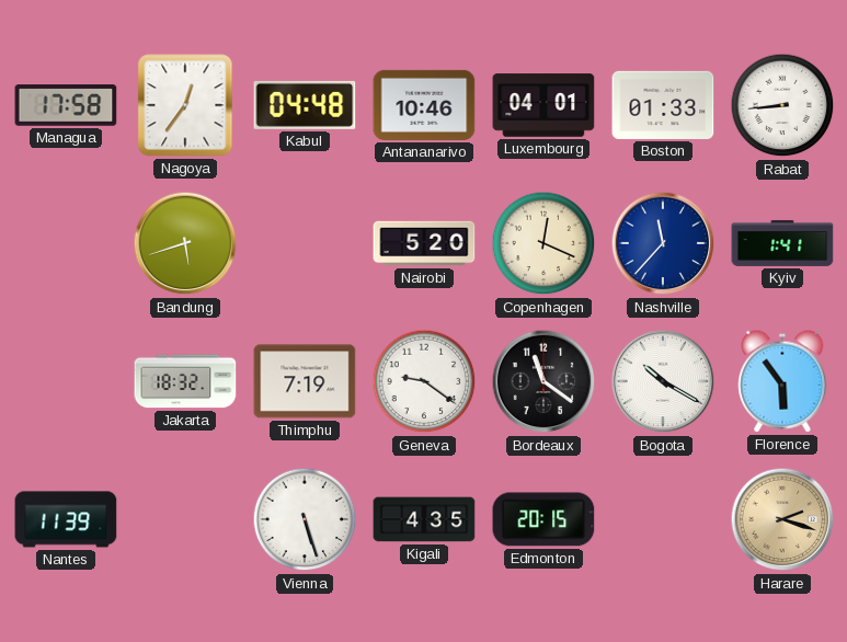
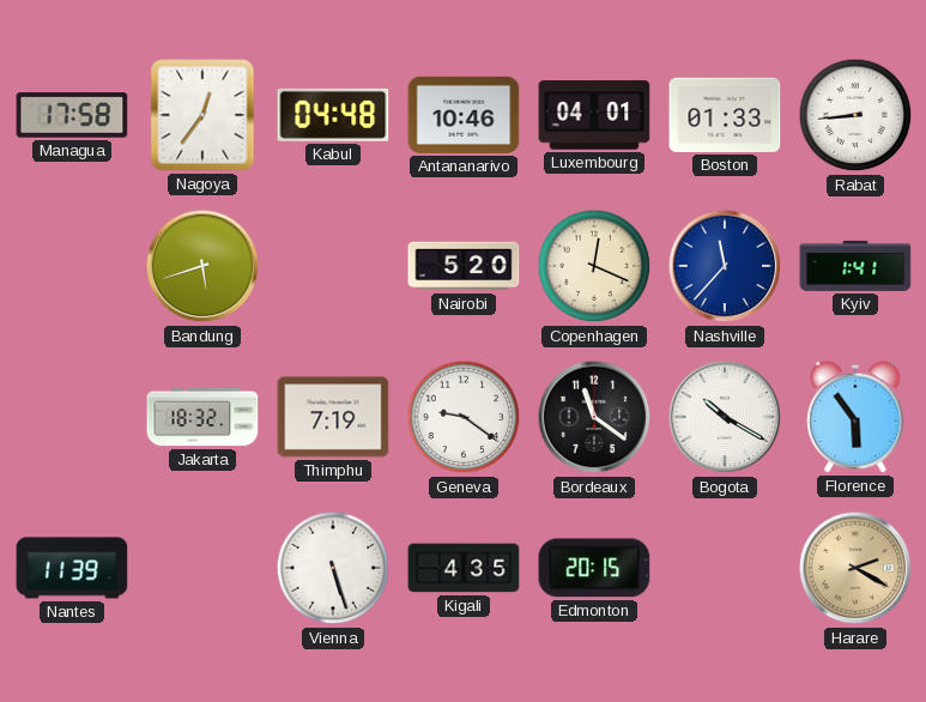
Harare: 2:18 -> 2:20
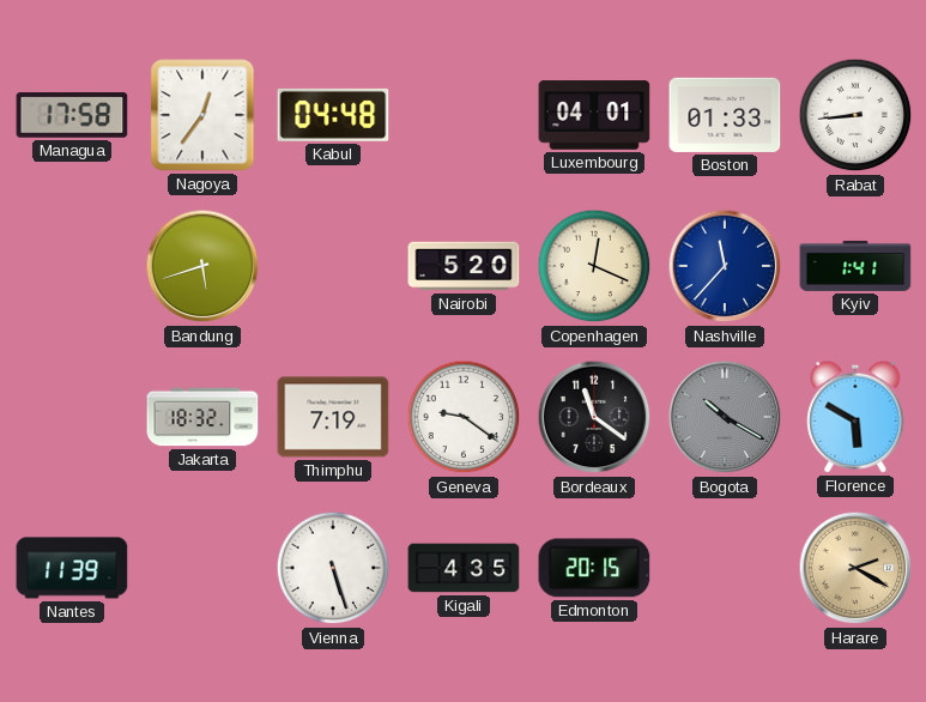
Antananarivo: 10:46 -> none
Bogota dial: white -> grey
Florence: 5:54 -> 5:50
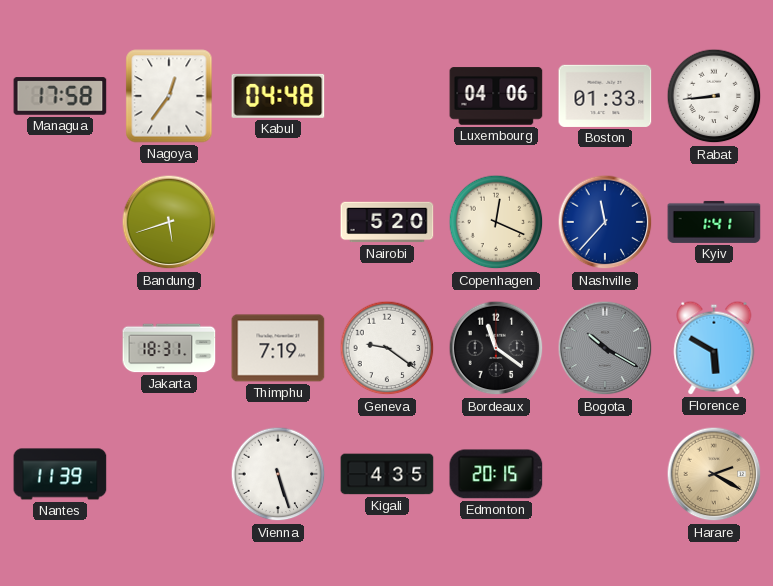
Luxembourg: 04:01 -> 04:06
Jakarta: 18:32 -> 18:31
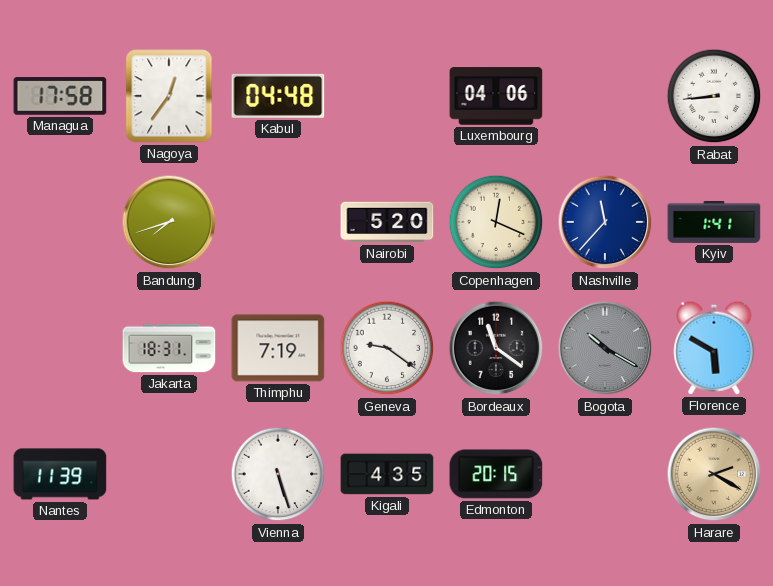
Boston: 01:33 -> none
Bandung: 5:42 -> 7:42
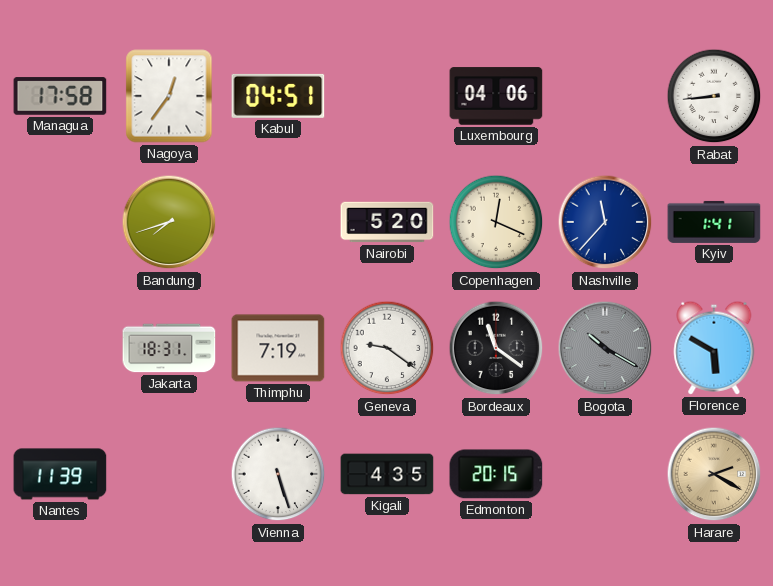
Kabul: 04:48 -> 04:51
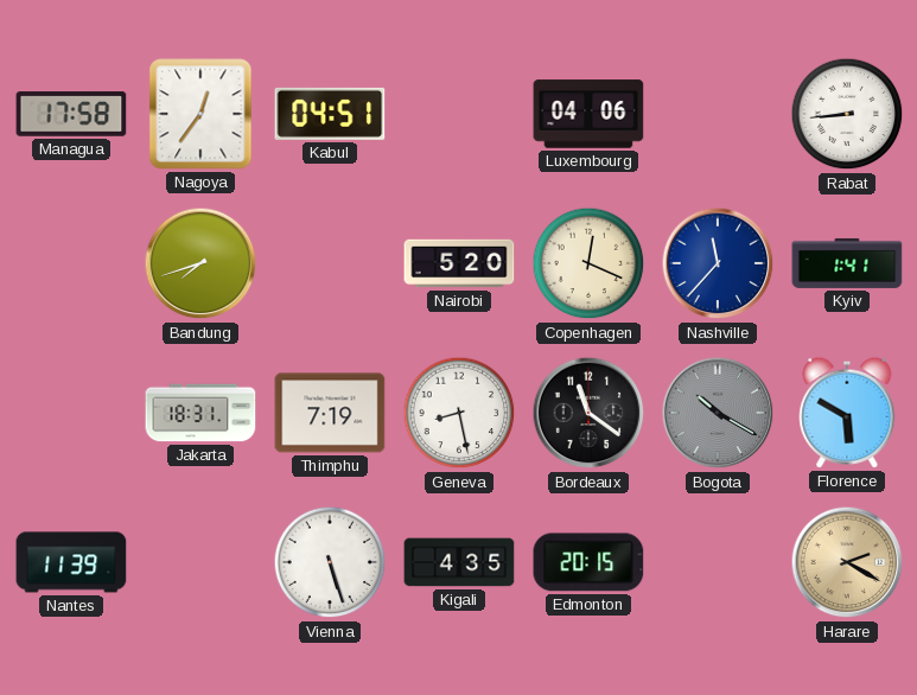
Geneva: 9:21 -> 8:28
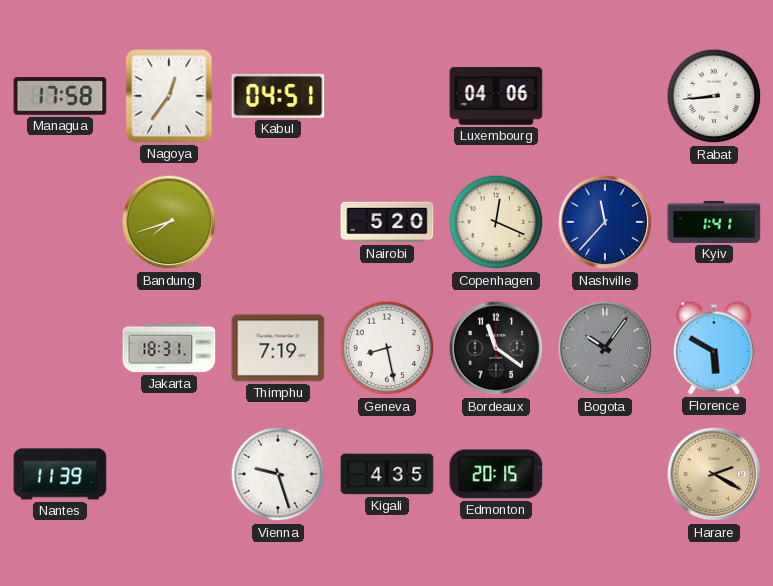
Bogota: 10:20 -> 10:06
Vienna: 5:27 -> 9:27
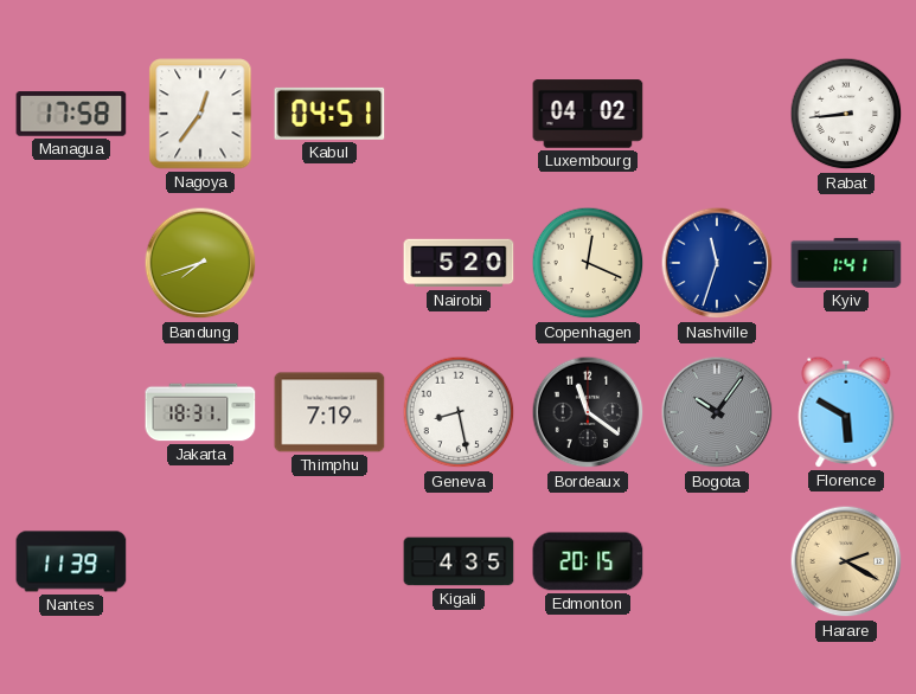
Luxembourg: 04:06 -> 04:02
Nashville: 11:37 -> 11:33
Vienna: 9:27 -> none
